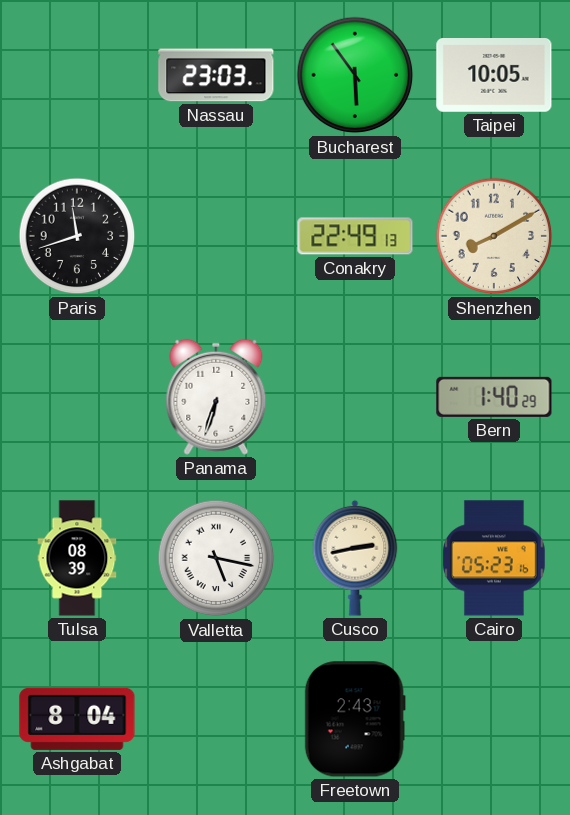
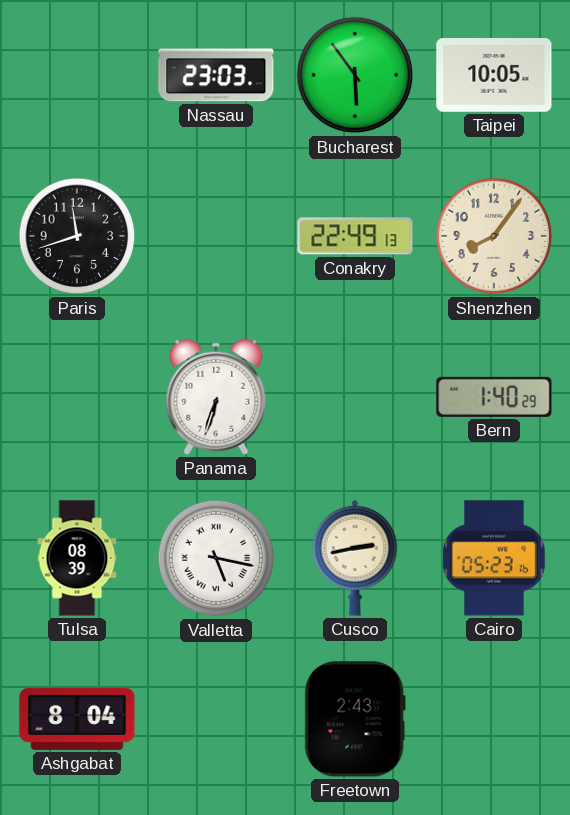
Shenzhen: 8:10 -> 8:06
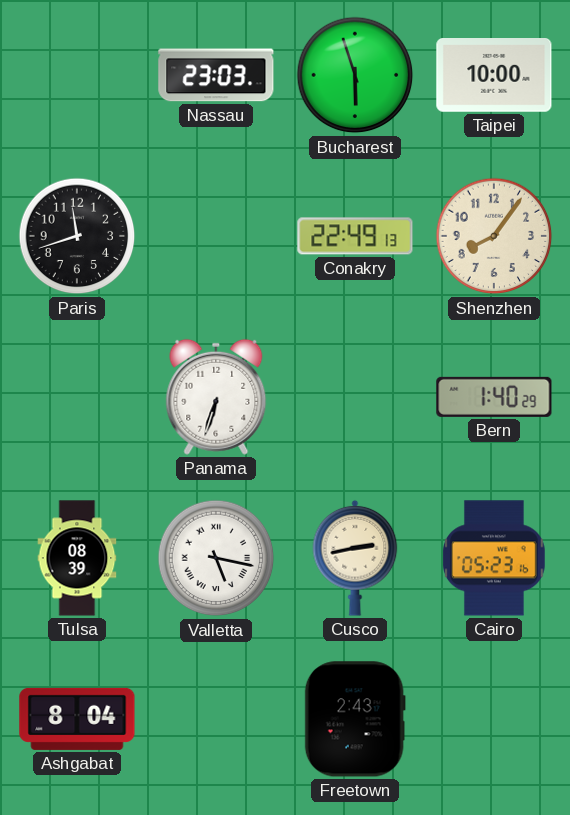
Bucharest: 5:54 -> 5:57
Taipei: 10:05 -> 10:00
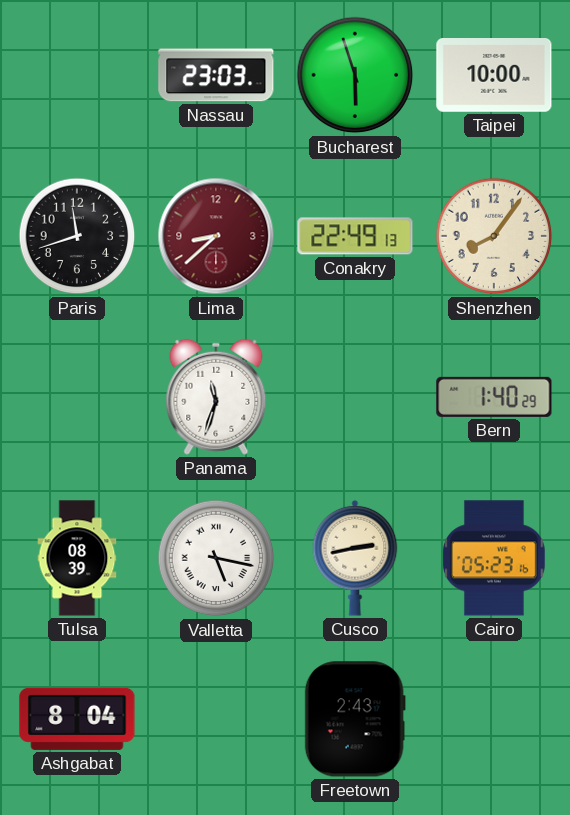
Lima: none -> 8:38
Panama: 6:33 -> 11:33
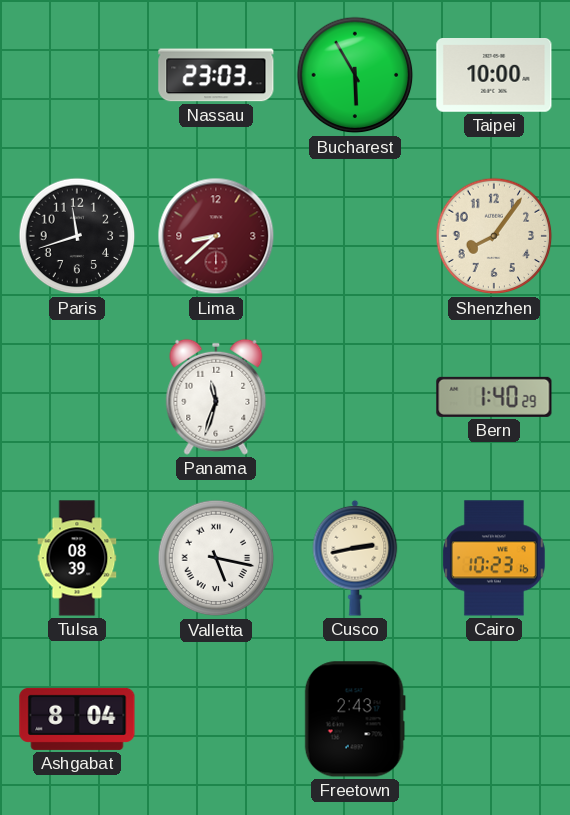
Bucharest: 5:57 -> 5:55
Conakry: 22:49 -> none
Cairo: 05:23 -> 10:23
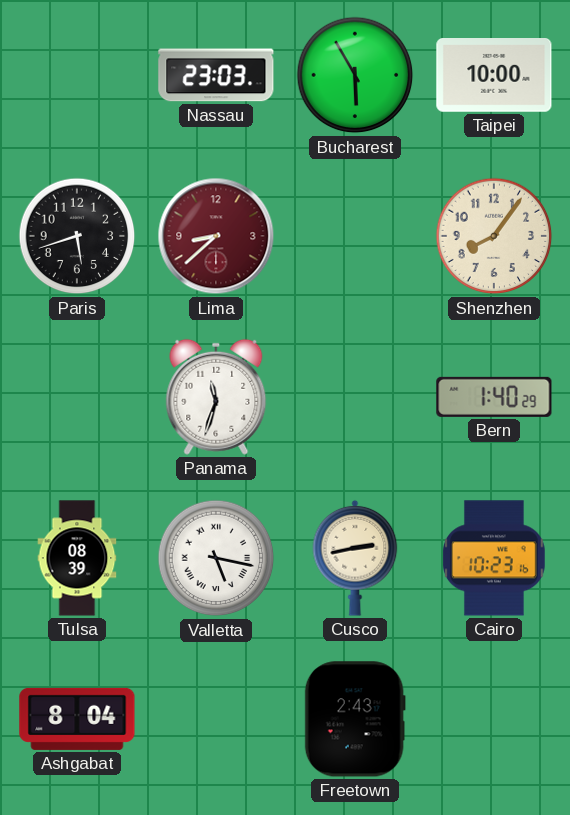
Paris: 11:42 -> 5:42
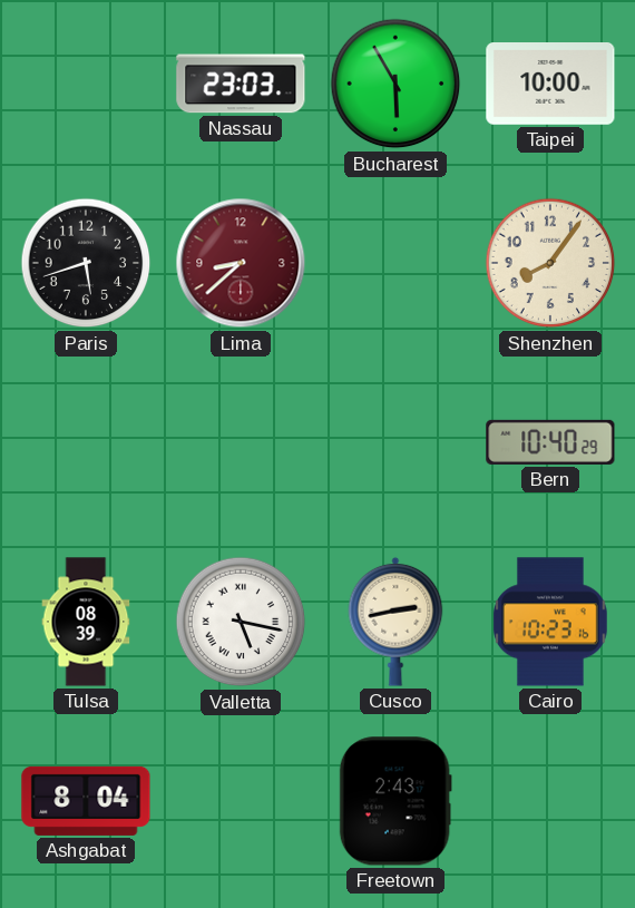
Panama: 11:33 -> none
Bern: 1:40 -> 10:40
